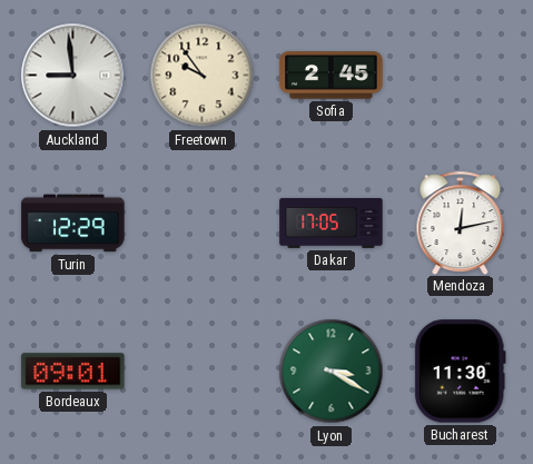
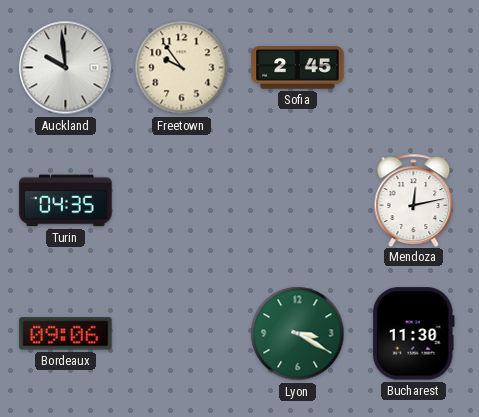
Auckland: 8:59 -> 9:59
Turin: 12:29 -> 04:35
Dakar: 17:05 -> none
Bordeaux: 09:01 -> 09:06
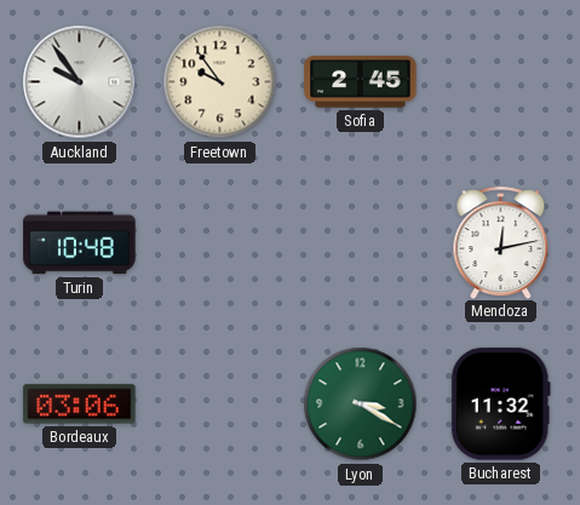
Auckland: 9:59 -> 9:54
Turin: 04:35 -> 10:48
Bordeaux: 09:06 -> 03:06
Bucharest: 11:30 -> 11:32
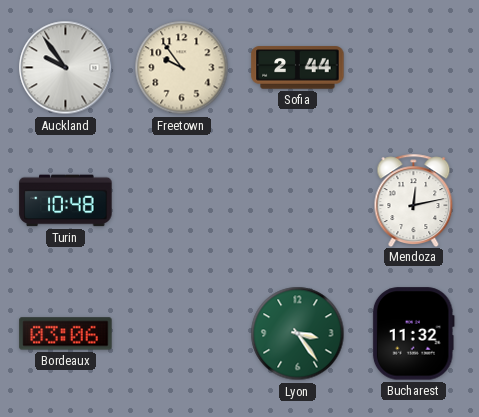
Sofia: 2:45 -> 2:44
Lyon: 3:20 -> 3:24
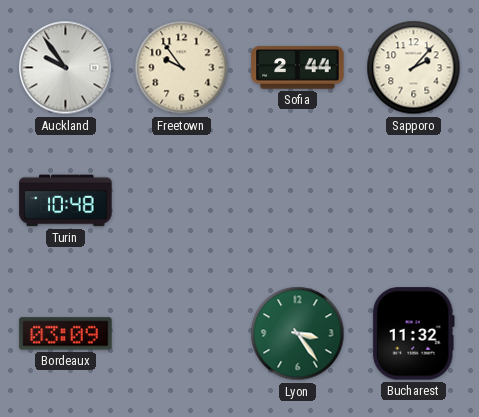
Sapporo: none -> 2:07
Mendoza: 12:13 -> none
Bordeaux: 03:06 -> 03:09
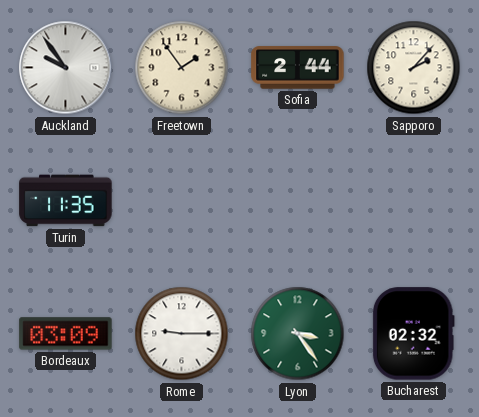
Freetown: 9:54 -> 1:54
Turin: 10:48 -> 11:35
Rome: none -> 9:15
Bucharest: 11:32 -> 02:32
